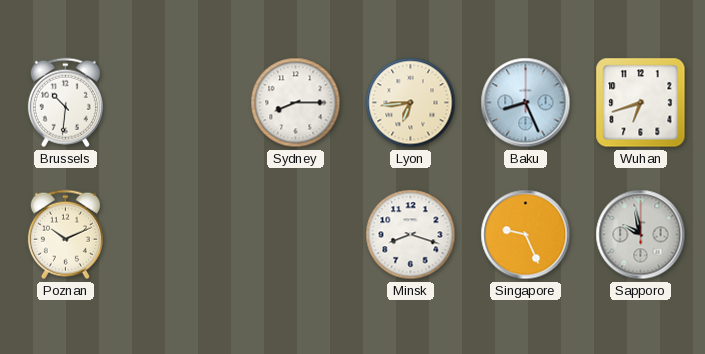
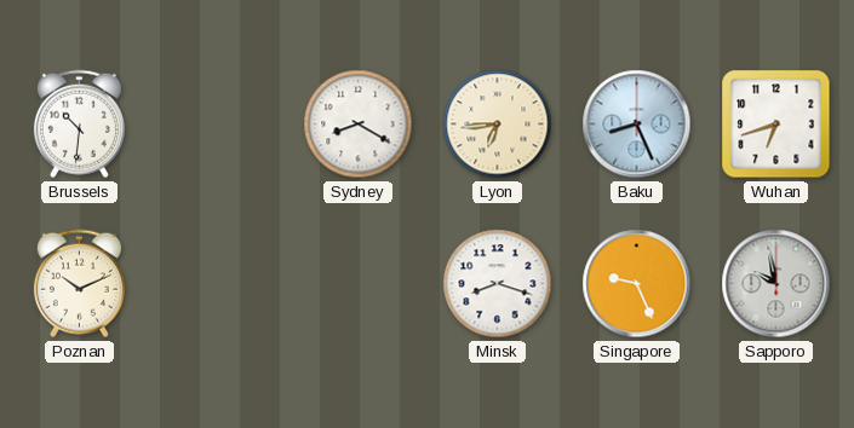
Sydney: 8:15 -> 8:20
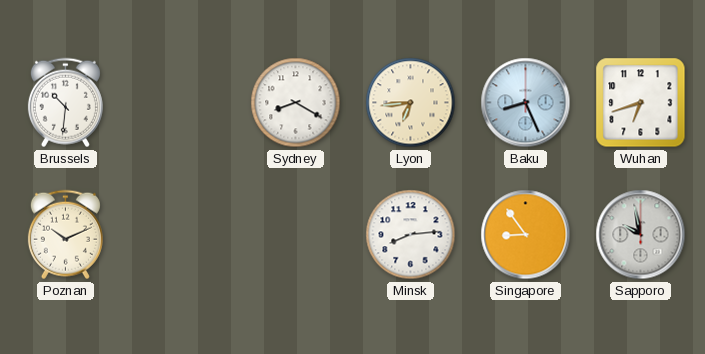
Minsk: 8:18 -> 8:14
Singapore: 9:26 -> 8:54
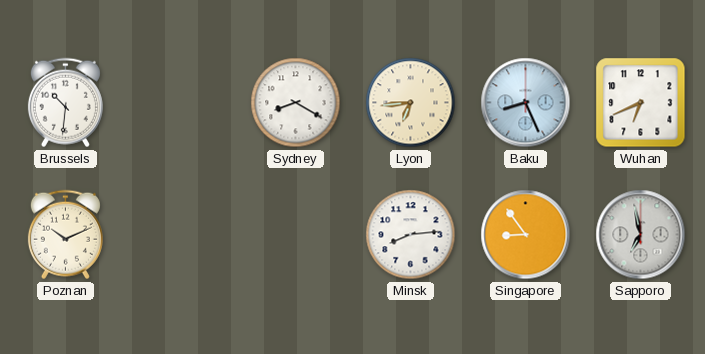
Wuhan: 6:42 -> 6:41
Sapporo: 9:58 -> 6:58
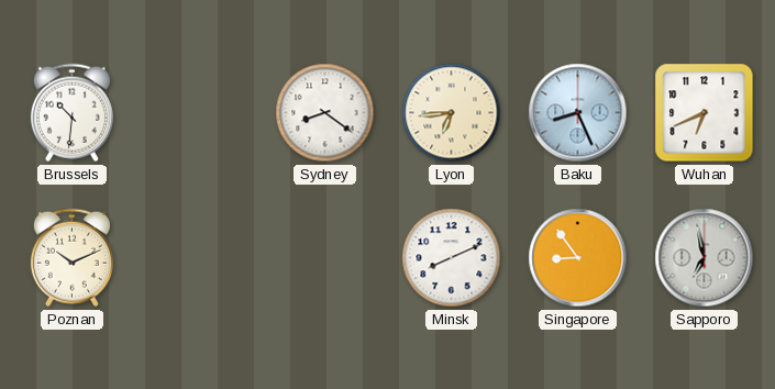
Sydney: 8:20 -> 8:21
Minsk: 8:14 -> 8:11
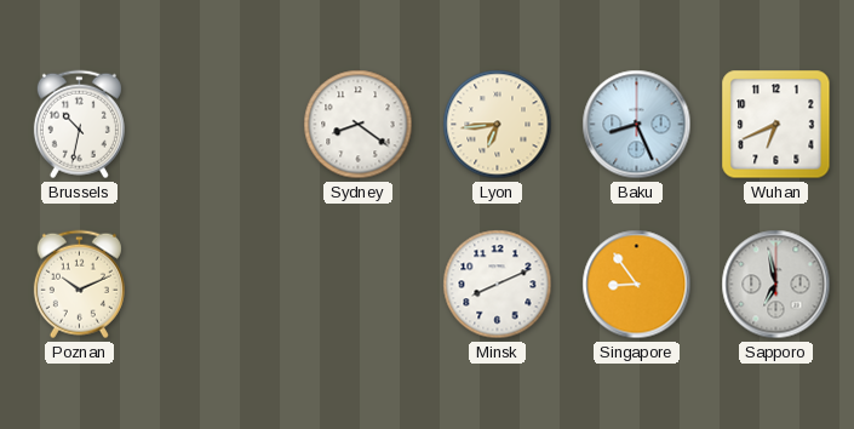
Brussels: 10:31 -> 10:32
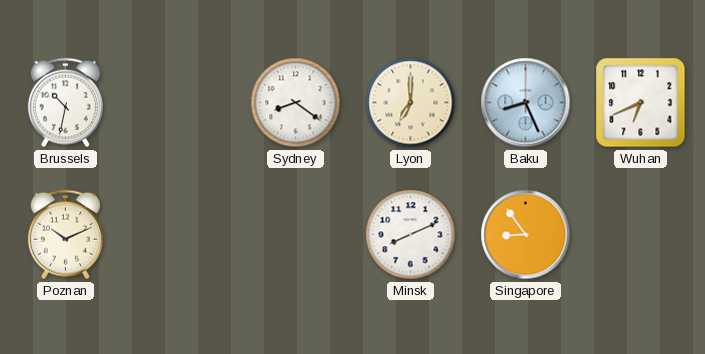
Lyon: 6:44 -> 7:00
Sapporo: 6:58 -> none
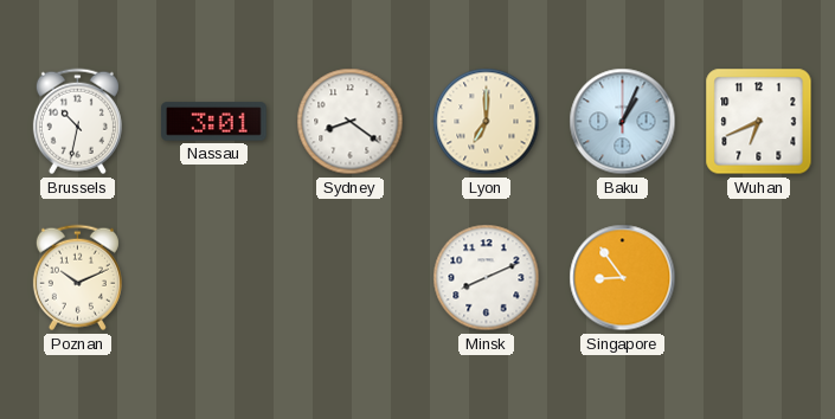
Nassau: none -> 3:01
Baku: 8:26 -> 1:04
